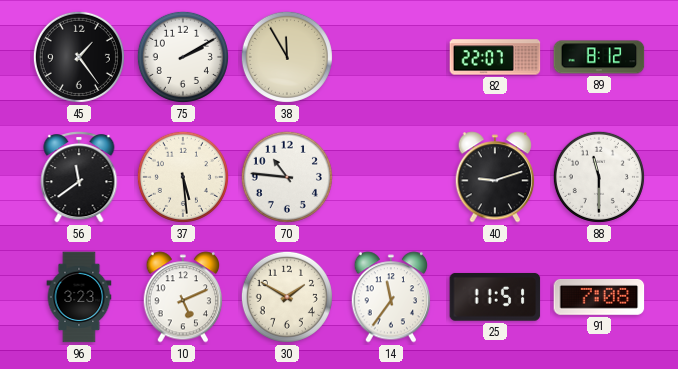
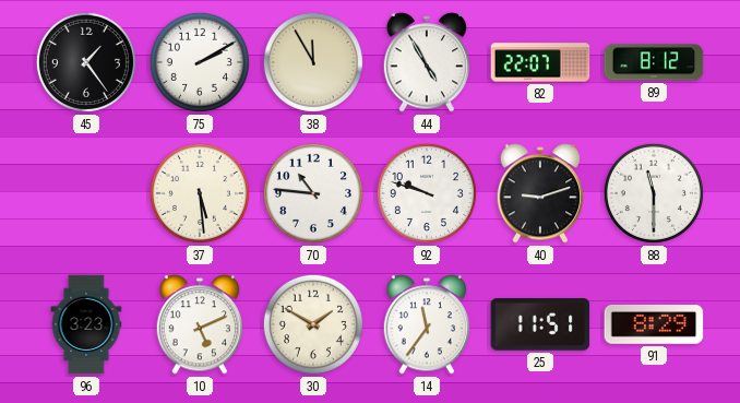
44: none -> 4:55
56: 11:39 -> none
92: none -> 9:48
91: 7:08 -> 8:29
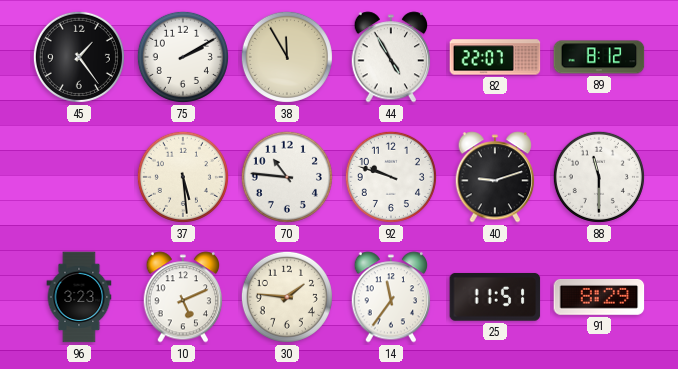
30: 1:50 -> 1:46
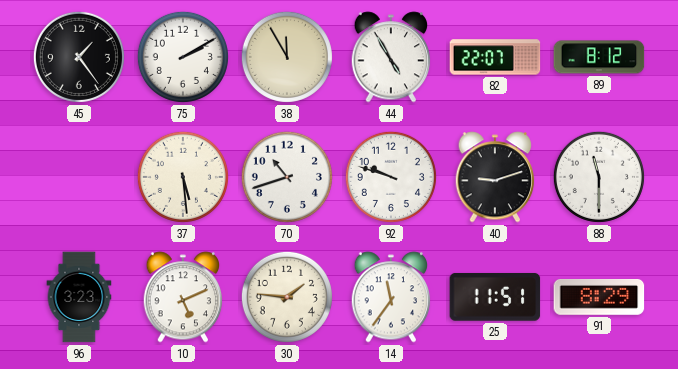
70: 10:46 -> 10:42
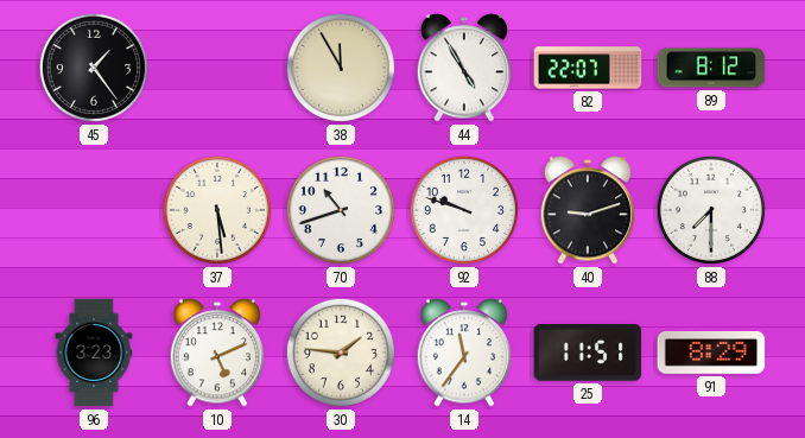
75: 2:10 -> none
88: 11:30 -> 7:30
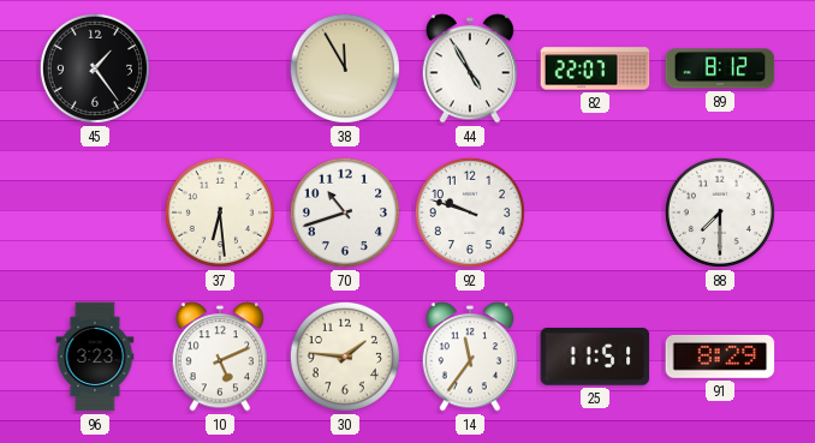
37: 5:29 -> 6:29
40: 9:12 -> none
